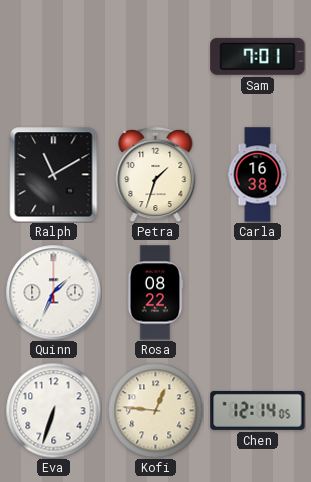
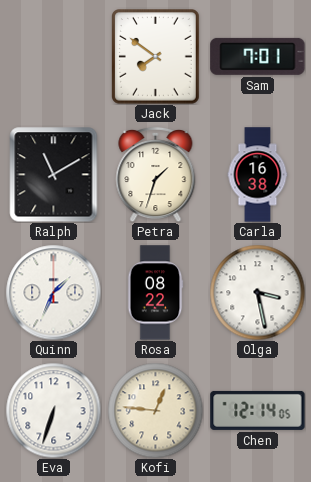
Jack: none -> 7:51
Olga: none -> 3:28
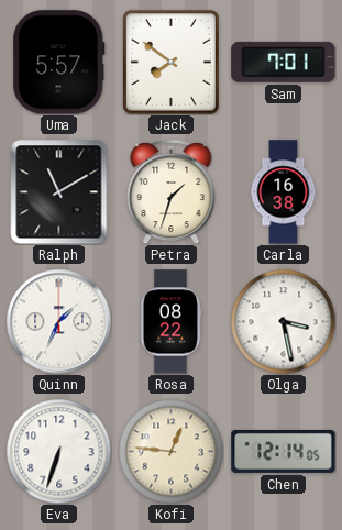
Uma: none -> 5:57
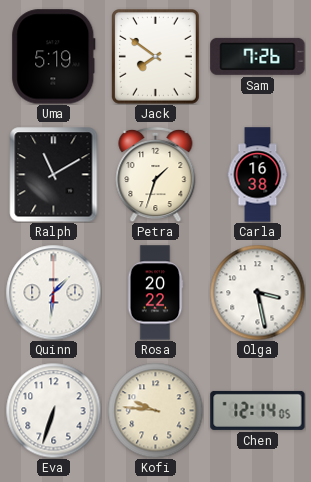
Uma: 5:57 -> 5:19
Sam: 7:01 -> 7:26
Quinn: 1:34 -> 1:31
Rosa: 08:22 -> 20:22
Kofi: 12:46 -> 9:46
